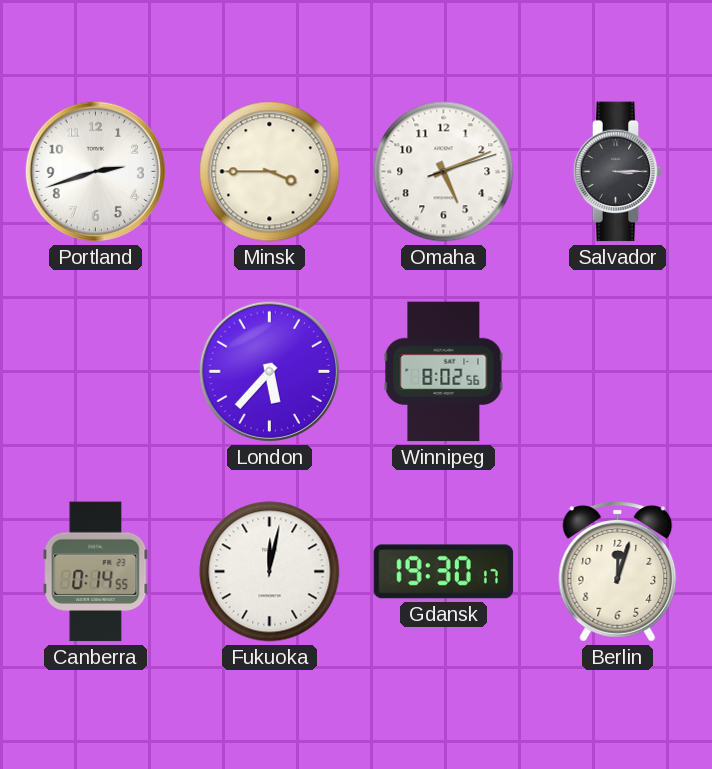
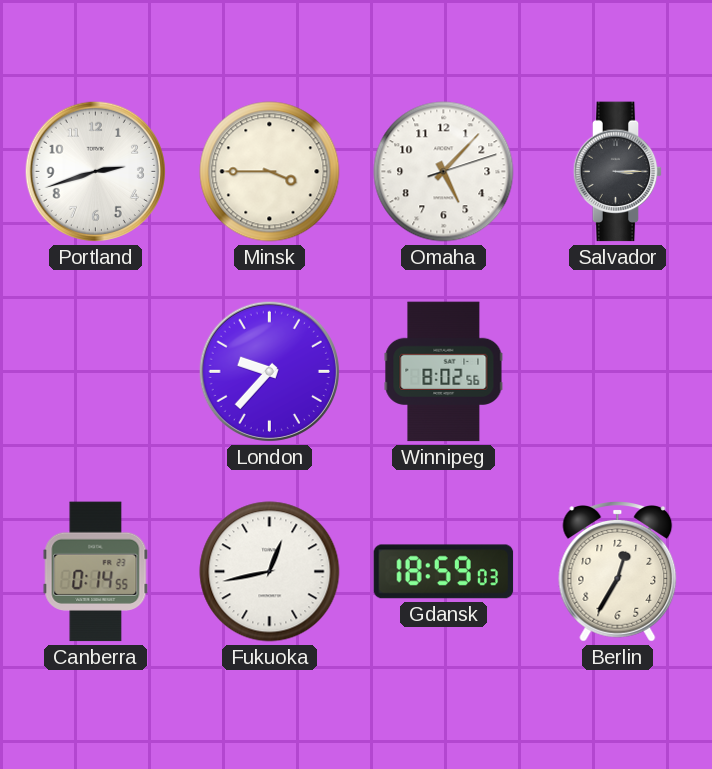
Omaha: 5:11 -> 5:07
London: 5:37 -> 9:37
Fukuoka: 12:02 -> 12:43
Gdansk: 19:30 -> 18:59
Berlin: 12:03 -> 12:35
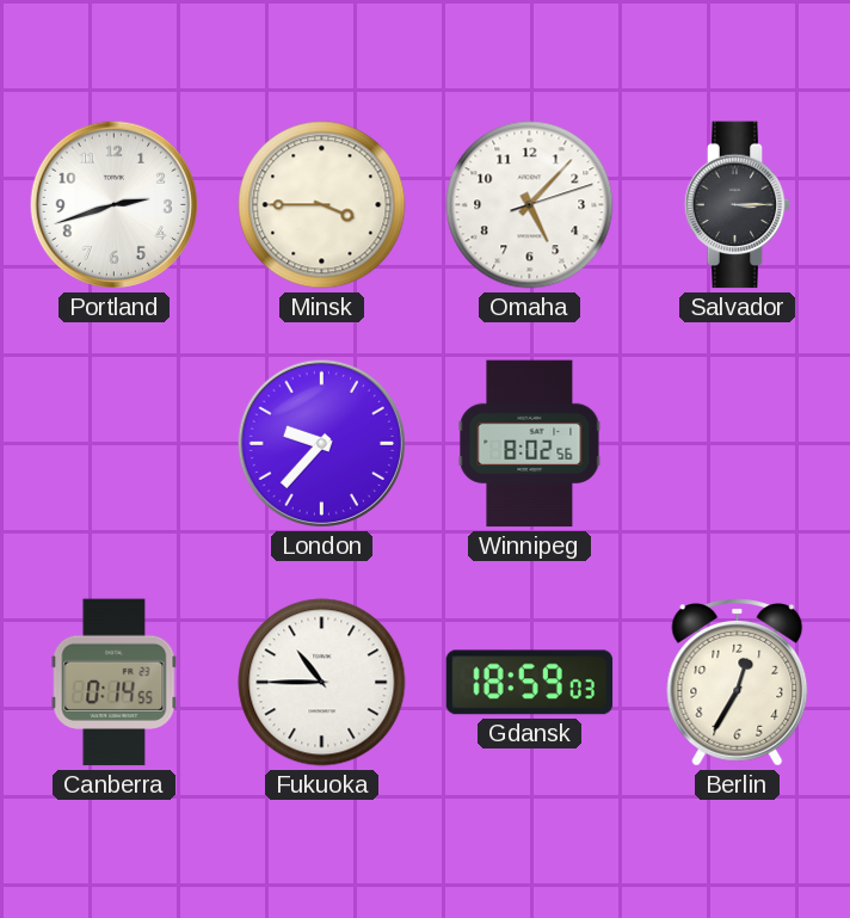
Fukuoka: 12:43 -> 10:45
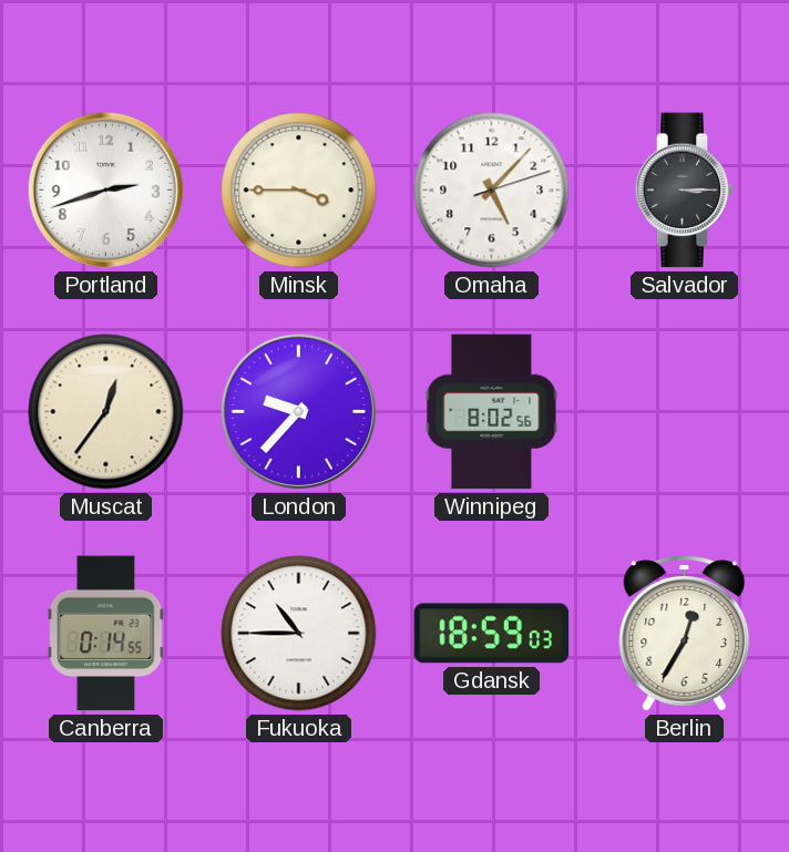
Muscat: none -> 12:36
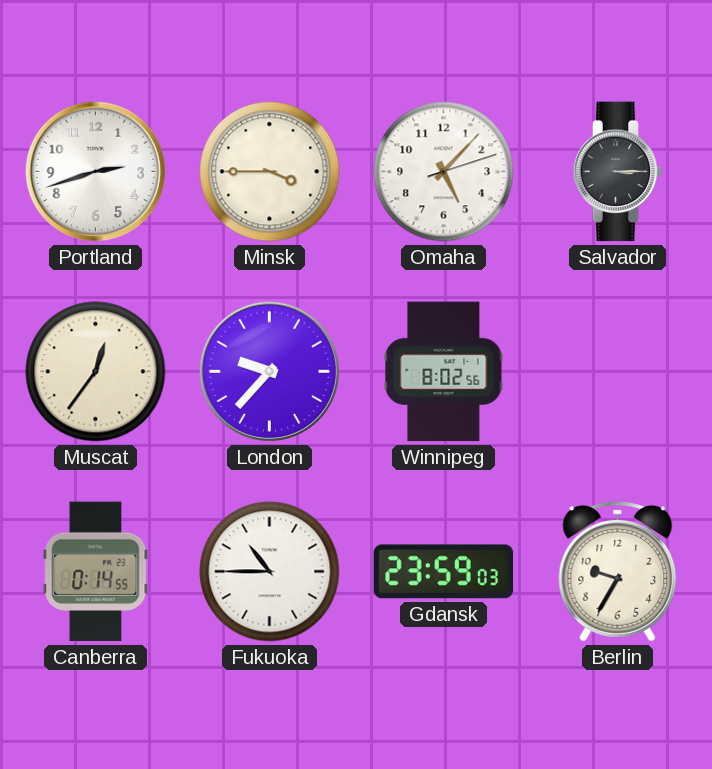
Gdansk: 18:59 -> 23:59
Berlin: 12:35 -> 9:35
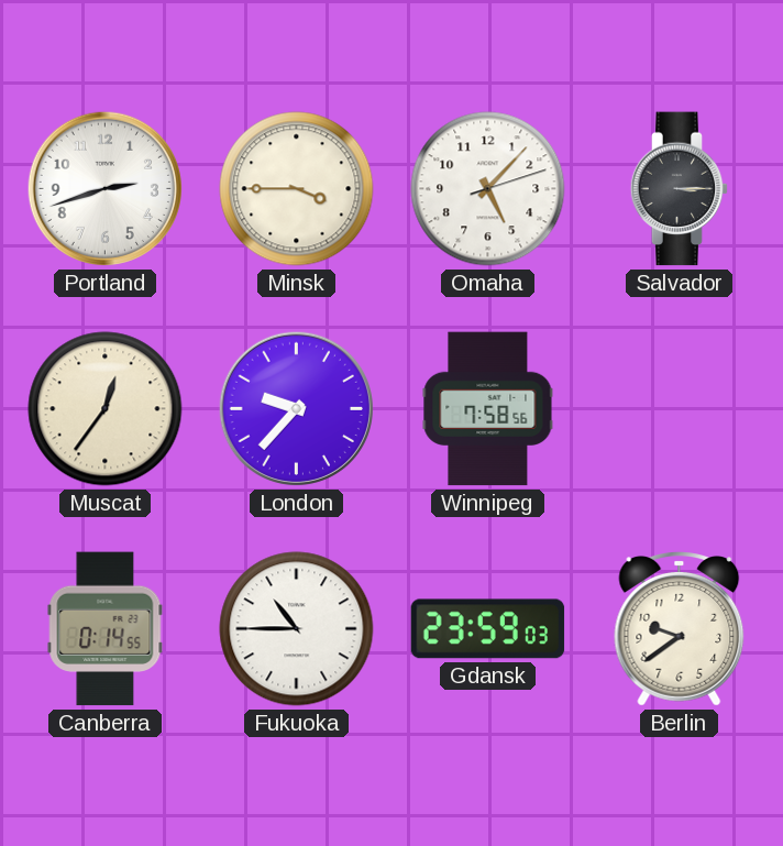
Winnipeg: 8:02 -> 7:58
Berlin: 9:35 -> 9:39
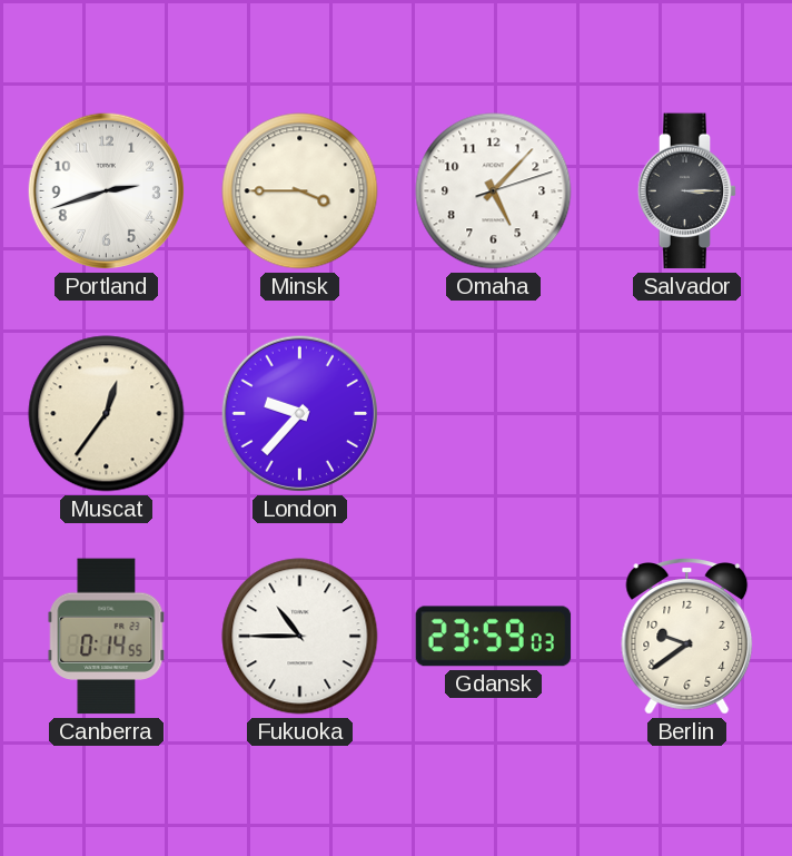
Winnipeg: 7:58 -> none
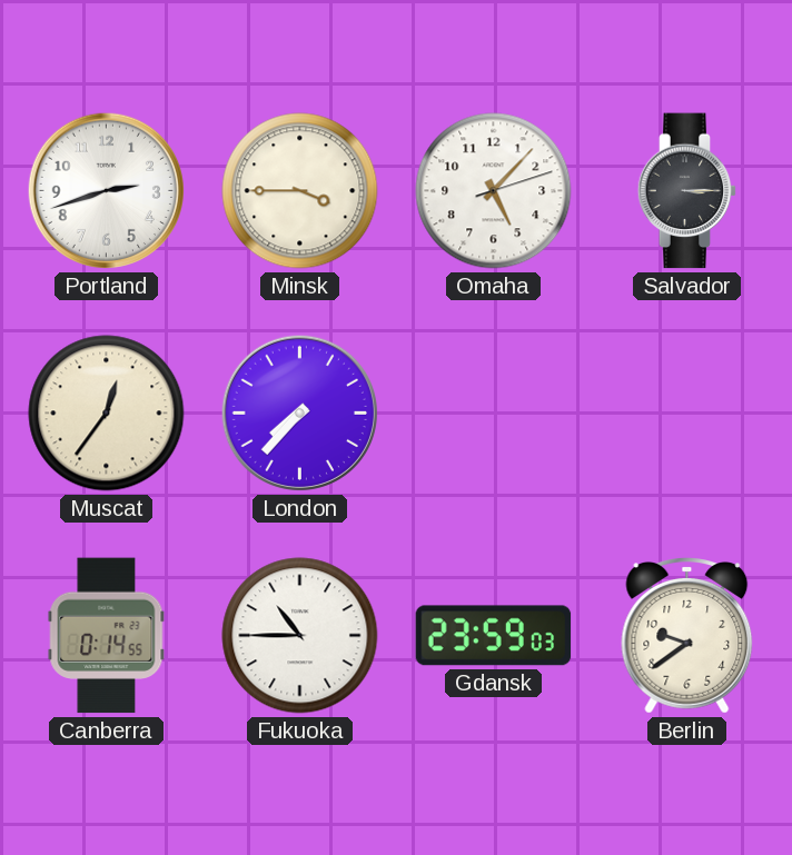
London: 9:37 -> 7:37
